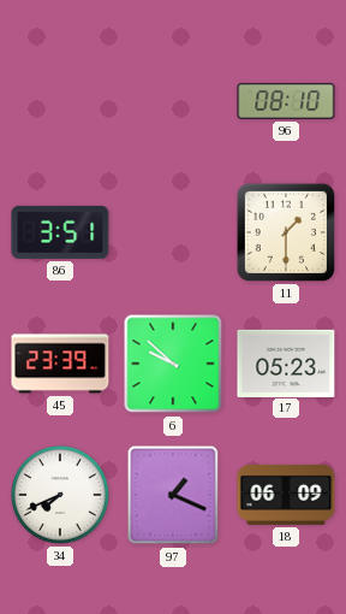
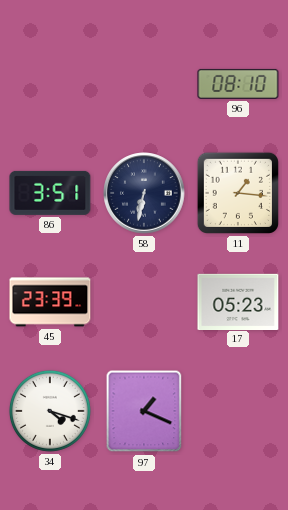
58: none -> 6:32
11: 1:30 -> 1:16
6: 9:52 -> none
34: 7:41 -> 4:18
18: 06:09 -> none
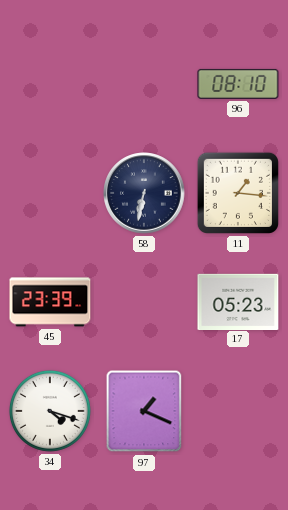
86: 3:51 -> none
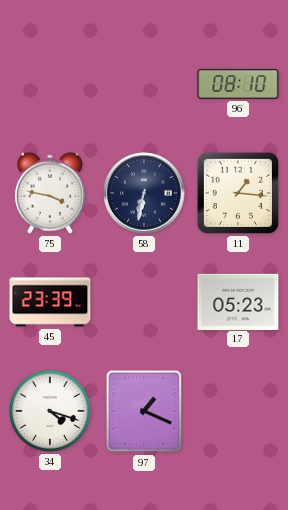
75: none -> 3:47
